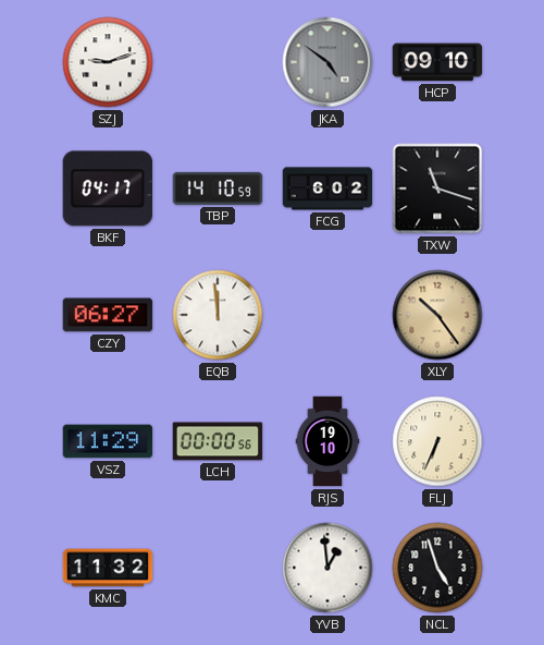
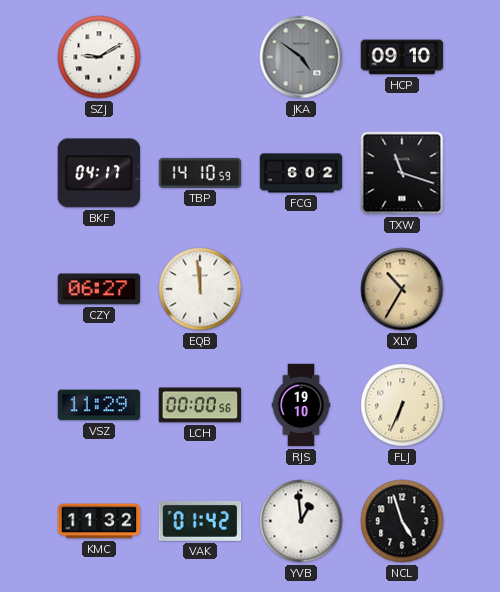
SZJ: 9:12 -> 9:10
XLY: 10:24 -> 10:35
VAK: none -> 01:42
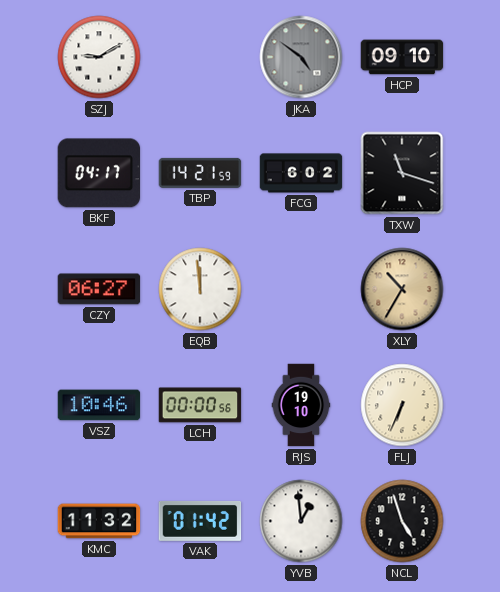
TBP: 14:10 -> 14:21
VSZ: 11:29 -> 10:46
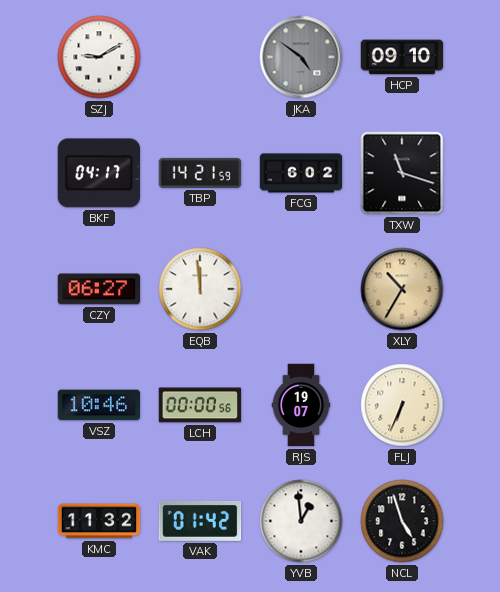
RJS: 19:10 -> 19:07
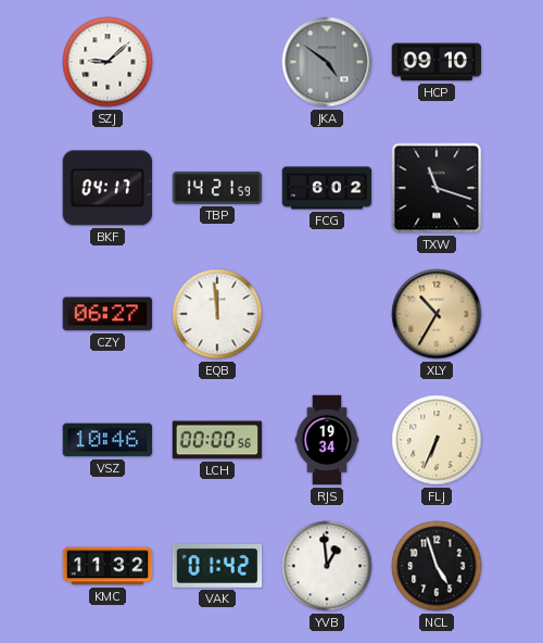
SZJ: 9:10 -> 9:08
RJS: 19:07 -> 19:34
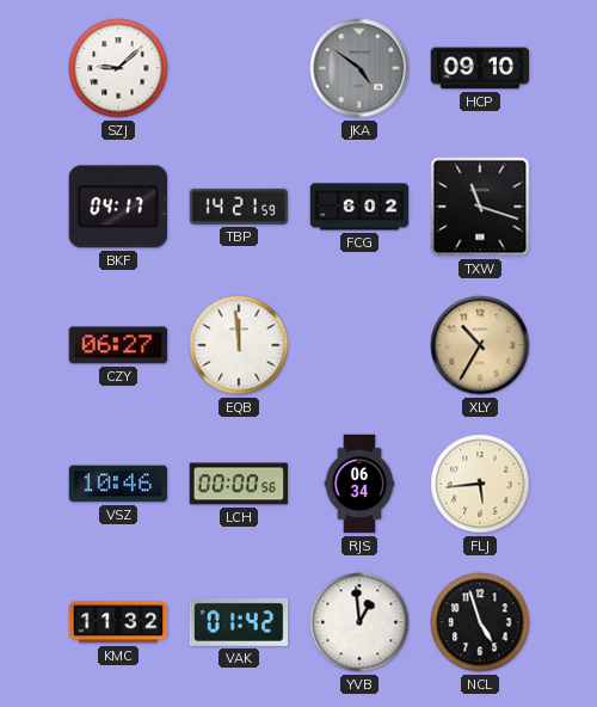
RJS: 19:34 -> 06:34
FLJ: 6:34 -> 5:44
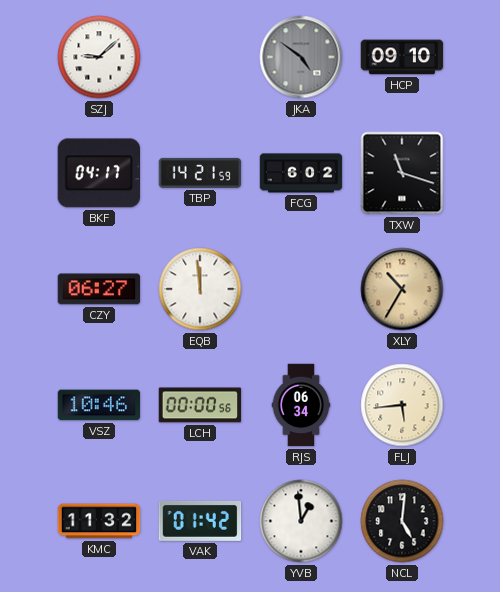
NCL: 4:57 -> 5:01
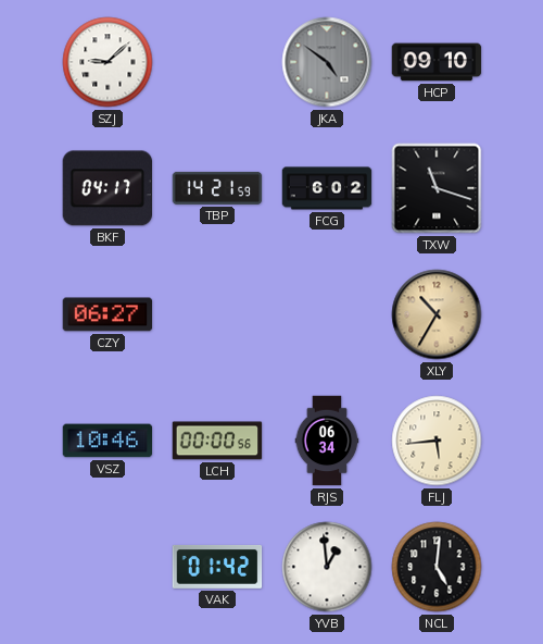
EQB: 11:59 -> none
KMC: 11:32 -> none
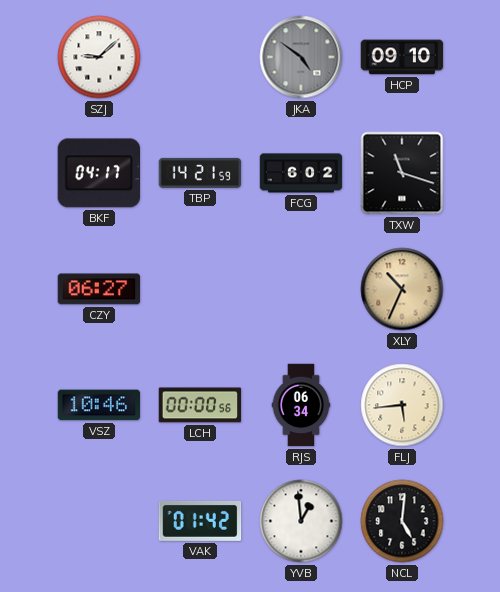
XLY: 10:35 -> 10:34
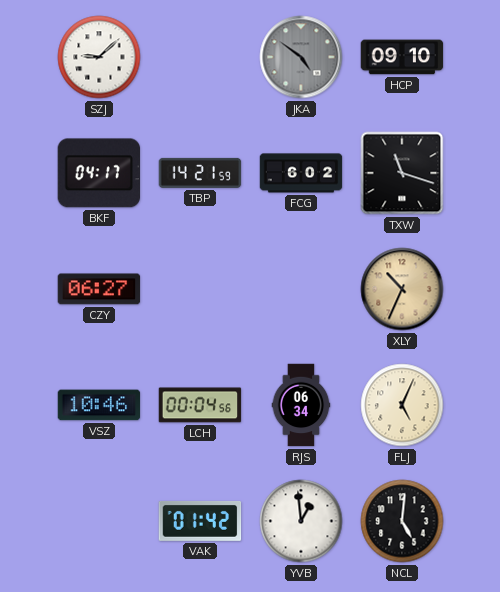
LCH: 00:00 -> 00:04
FLJ: 5:44 -> 5:04
